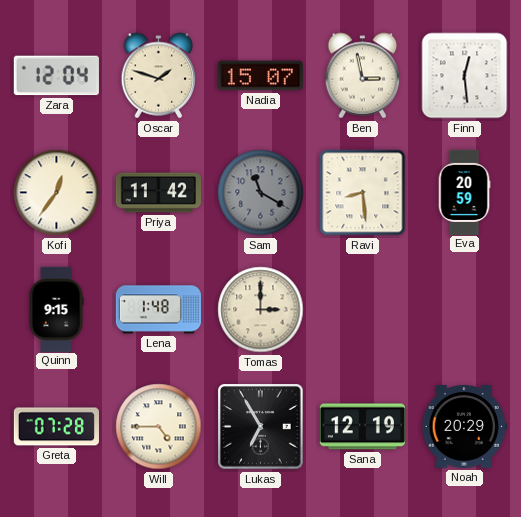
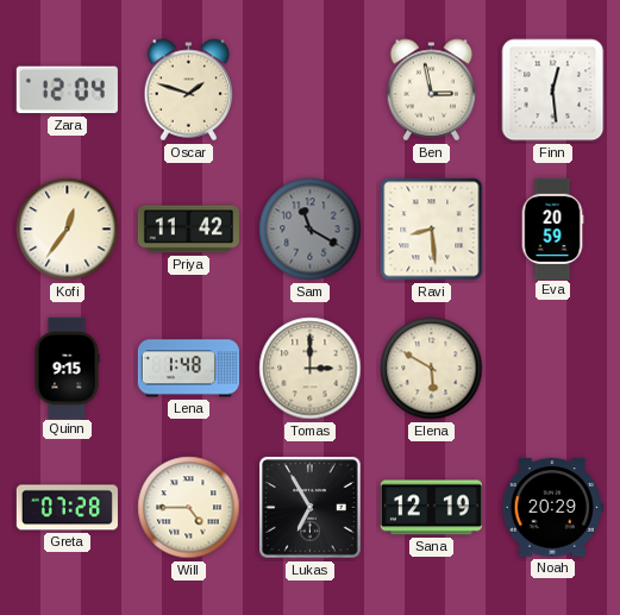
Nadia: 15:07 -> none
Elena: none -> 5:50
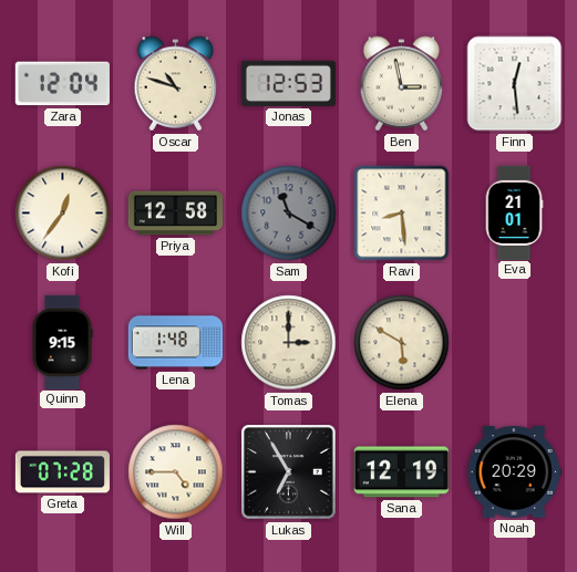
Oscar: 1:48 -> 10:48
Jonas: none -> 12:53
Priya: 11:42 -> 12:58
Eva: 20:59 -> 21:01
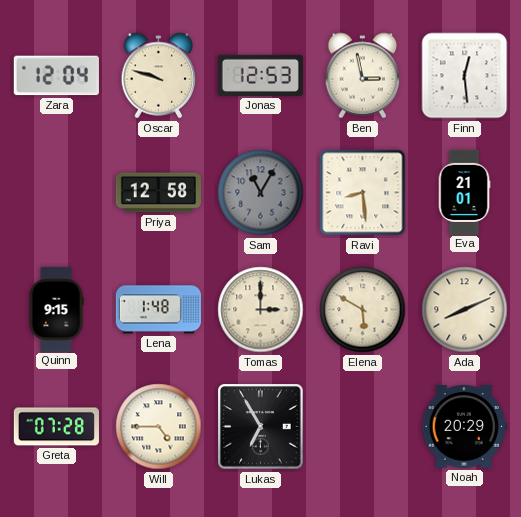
Oscar: 10:48 -> 9:48
Kofi: 12:36 -> none
Sam: 11:20 -> 11:05
Ada: none -> 8:11
Sana: 12:19 -> none
